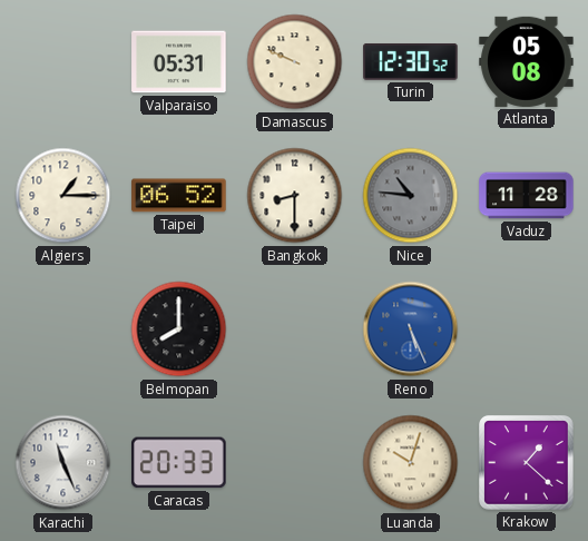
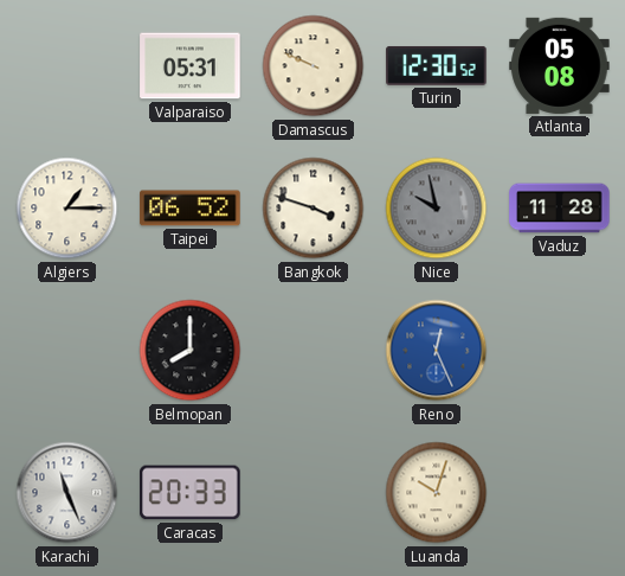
Bangkok: 8:30 -> 3:48
Nice: 10:46 -> 9:58
Reno: 5:26 -> 12:26
Krakow: 1:22 -> none
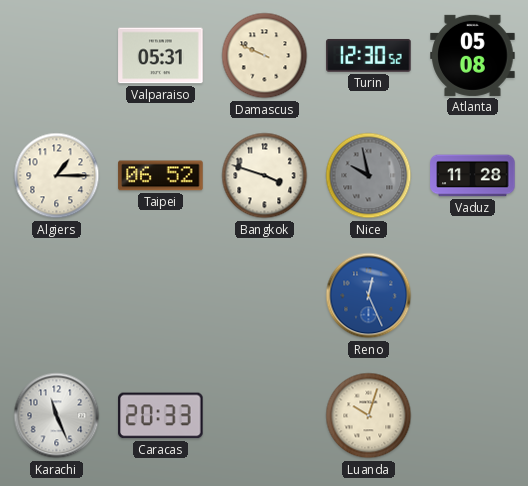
Belmopan: 8:00 -> none
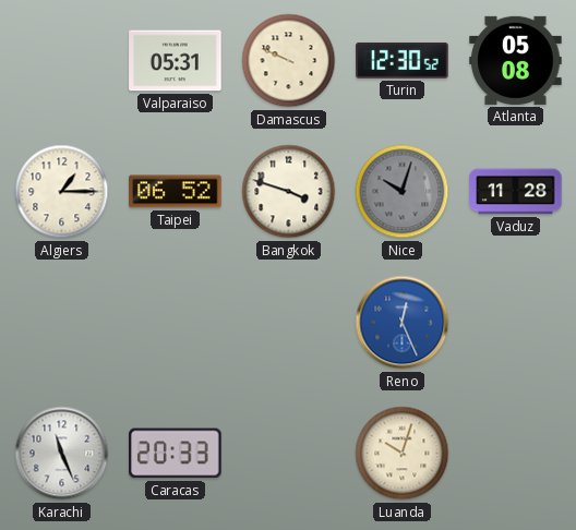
Nice: 9:58 -> 10:03
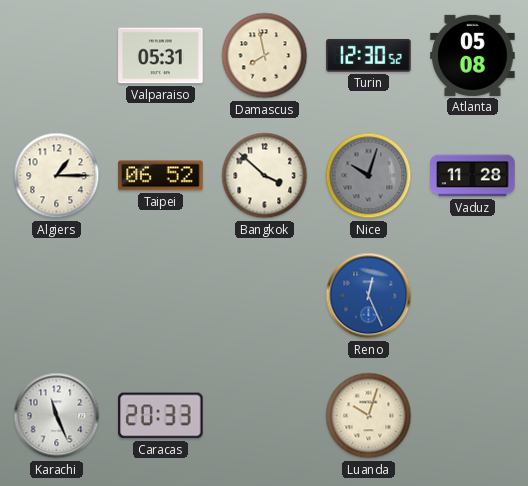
Damascus: 9:49 -> 7:58
Bangkok: 3:48 -> 3:52
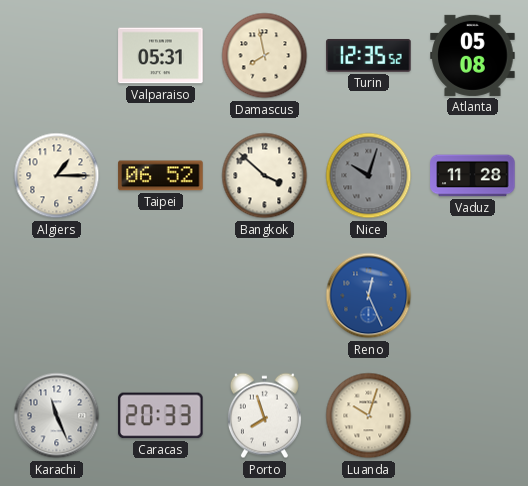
Turin: 12:30 -> 12:35
Porto: none -> 7:57
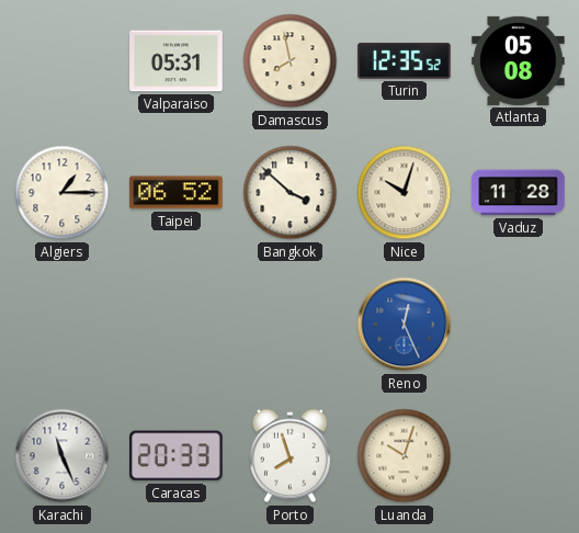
Nice dial: grey -> cream
